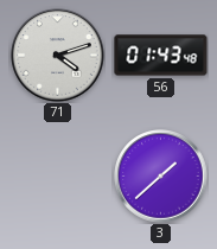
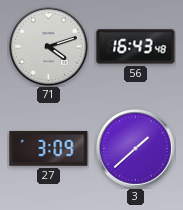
56: 01:43 -> 16:43
27: none -> 3:09
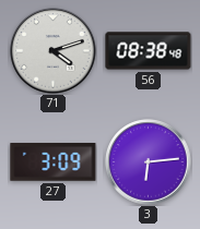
56: 16:43 -> 08:38
3: 1:38 -> 6:14
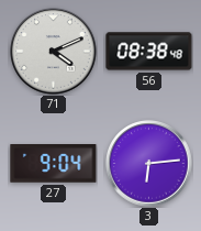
71: 4:12 -> 4:11
27: 3:09 -> 9:04
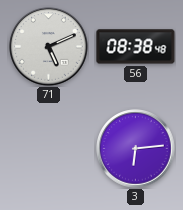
71: 4:11 -> 5:11
27: 9:04 -> none
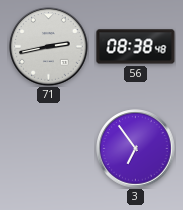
71: 5:11 -> 2:43
3: 6:14 -> 6:54
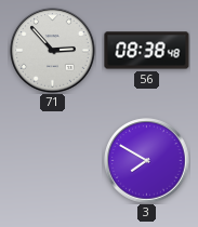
71: 2:43 -> 2:53
3: 6:54 -> 7:50
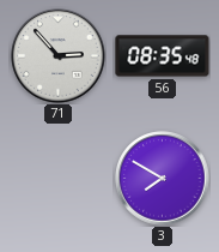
56: 08:38 -> 08:35
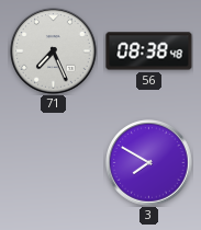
71: 2:53 -> 7:26
56: 08:35 -> 08:38
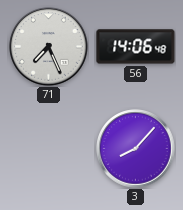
56: 08:38 -> 14:06
3: 7:50 -> 8:07
